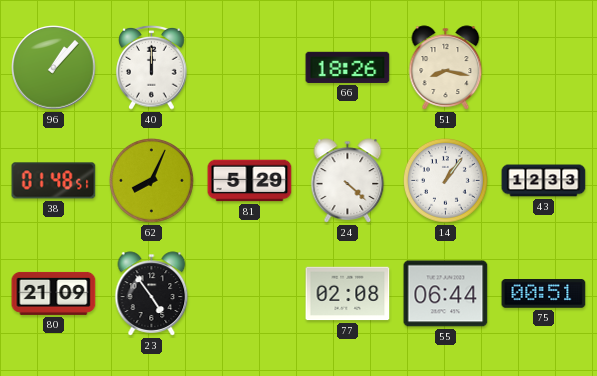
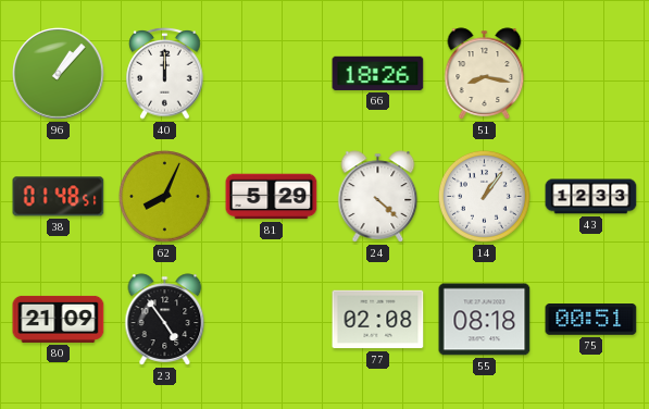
55: 06:44 -> 08:18
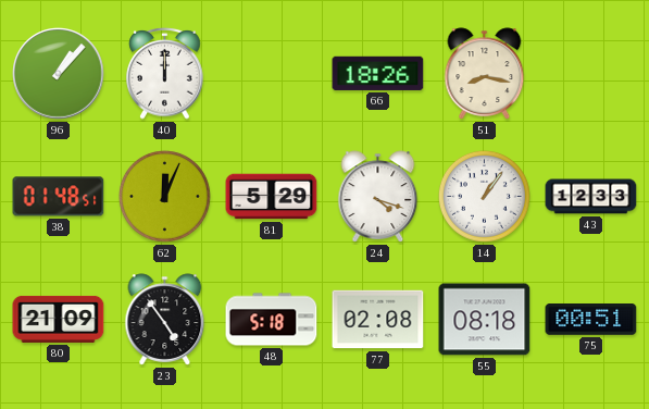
62: 8:04 -> 12:04
24: 4:22 -> 4:18
48: none -> 5:18
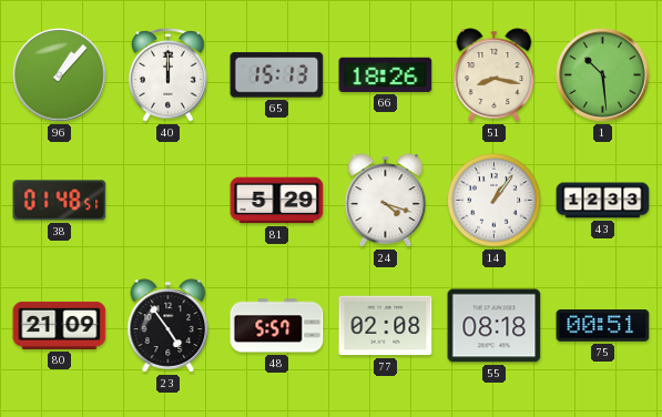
65: none -> 15:13
1: none -> 10:29
62: 12:04 -> none
48: 5:18 -> 5:57
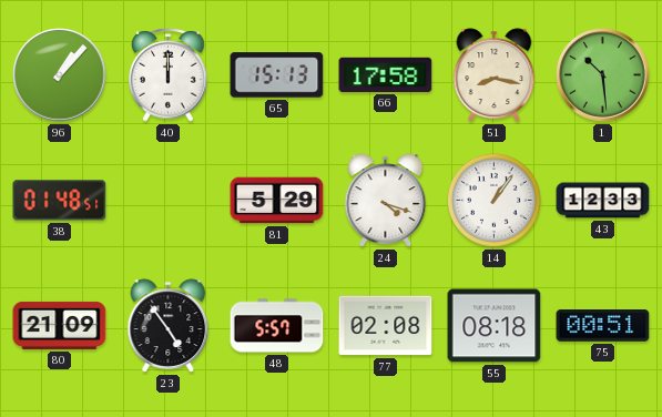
66: 18:26 -> 17:58
